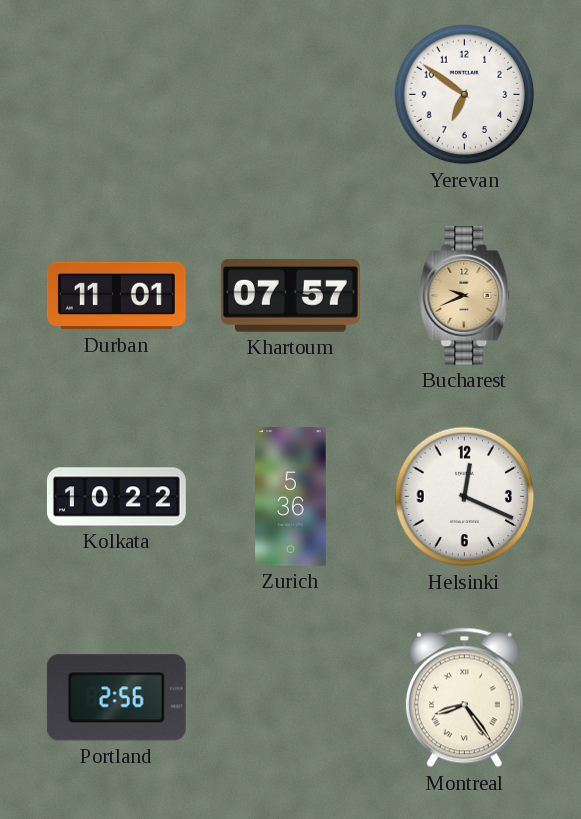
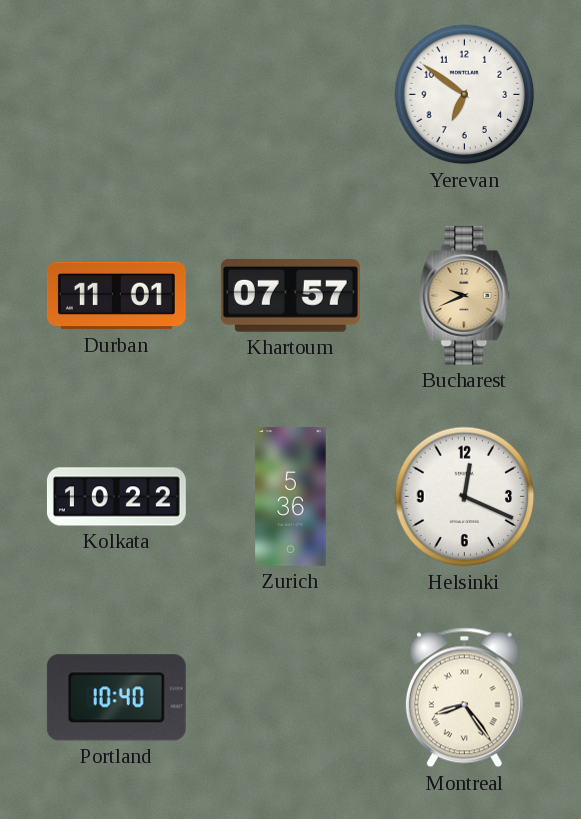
Portland: 2:56 -> 10:40
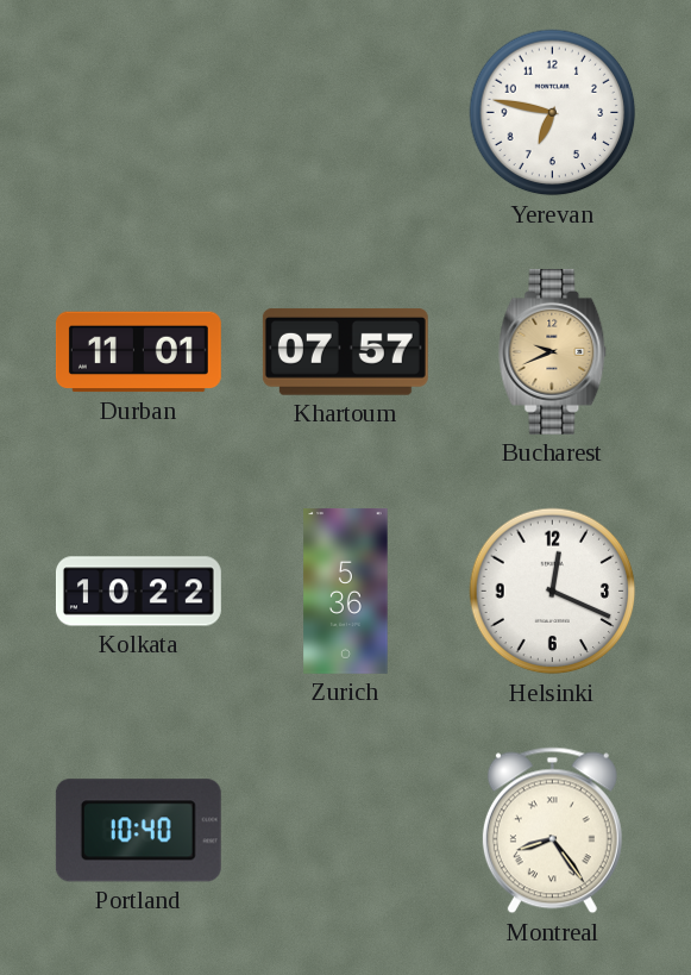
Yerevan: 6:51 -> 6:47
